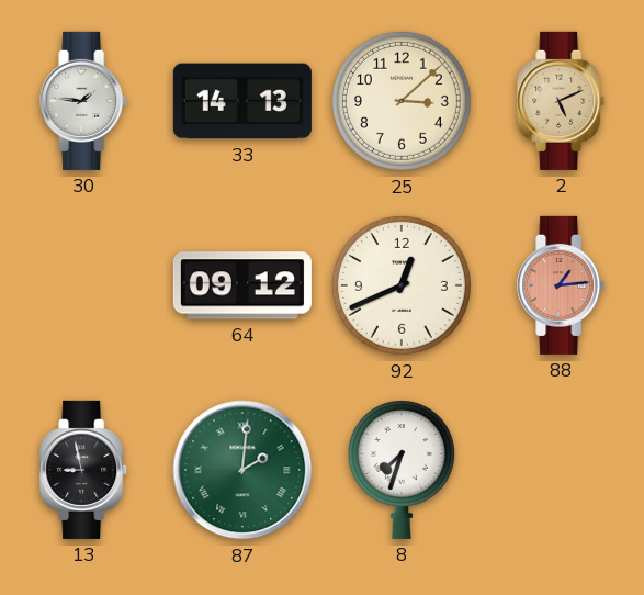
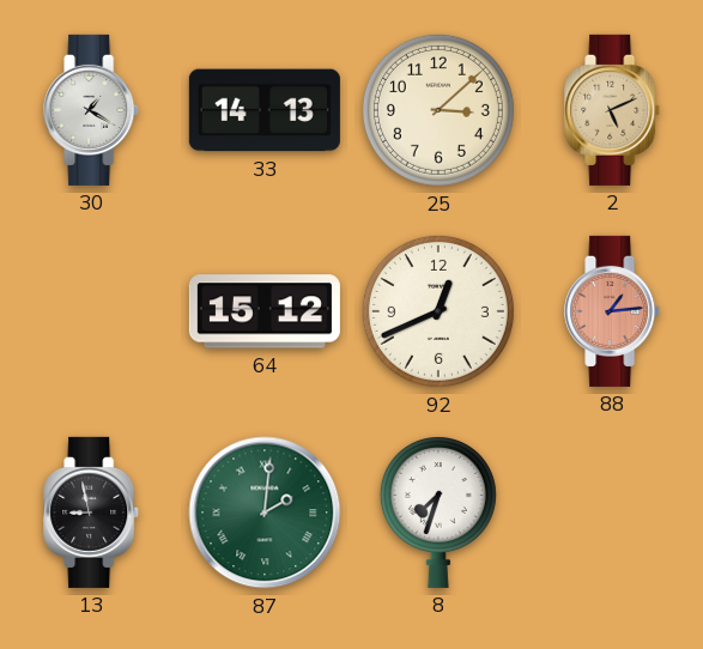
30: 1:46 -> 1:20
64: 09:12 -> 15:12
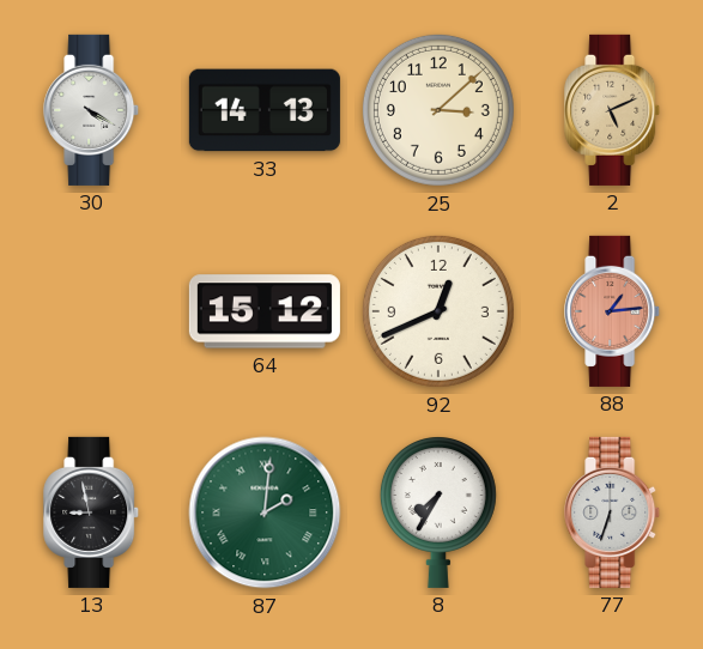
30: 1:20 -> 4:20
8: 7:33 -> 7:35
77: none -> 6:33
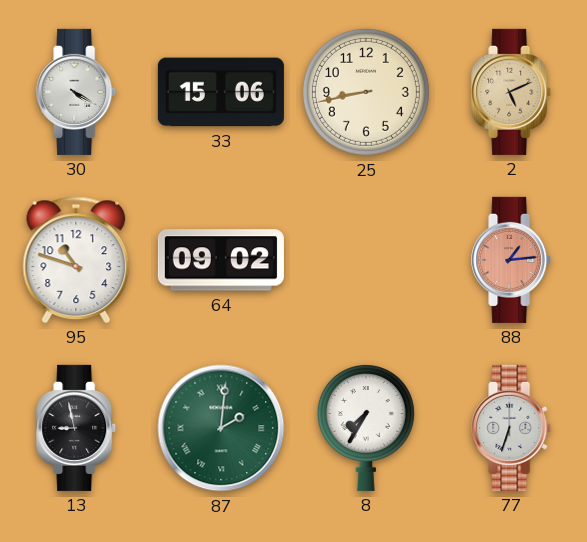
33: 14:13 -> 15:06
25: 3:08 -> 8:43
95: none -> 10:48
64: 15:12 -> 09:02
92: 12:41 -> none
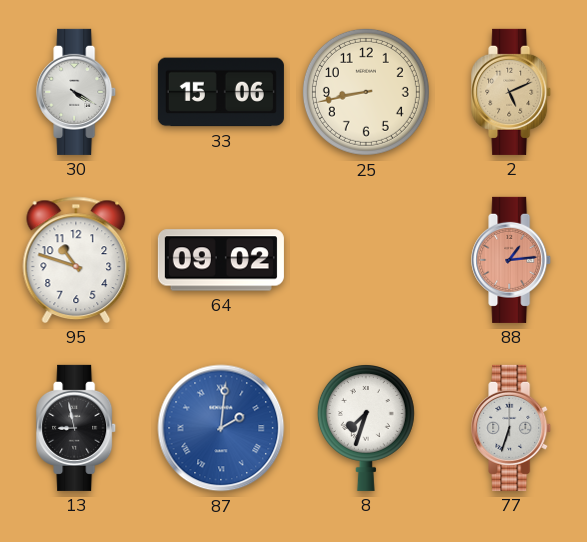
87 dial: green -> blue
8: 7:35 -> 7:33
